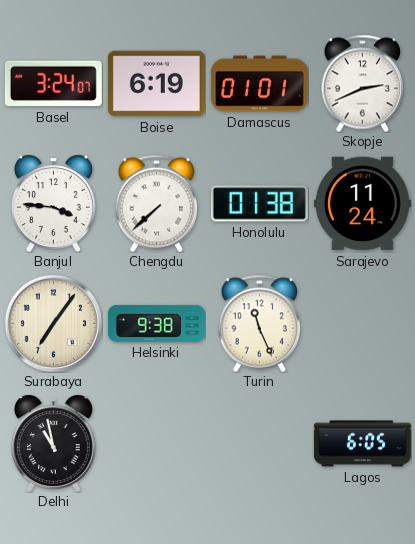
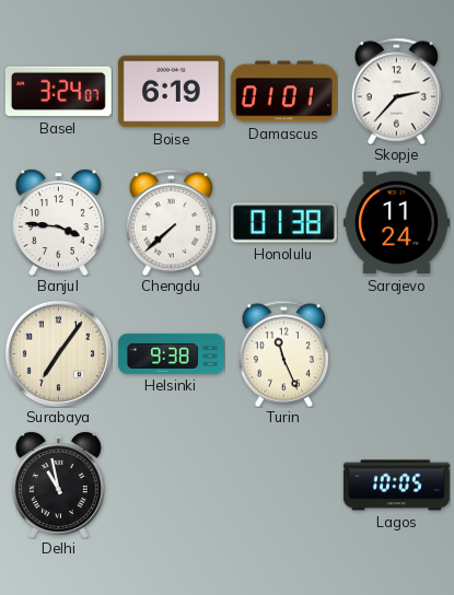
Skopje: 2:41 -> 2:37
Lagos: 6:05 -> 10:05
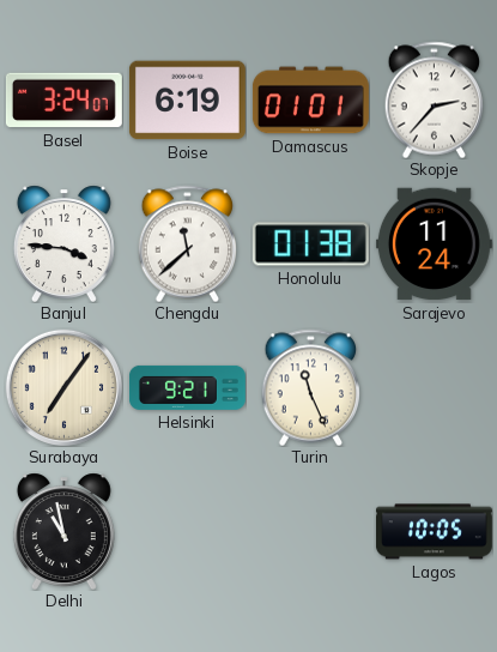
Chengdu: 7:38 -> 11:38
Helsinki: 9:38 -> 9:21
